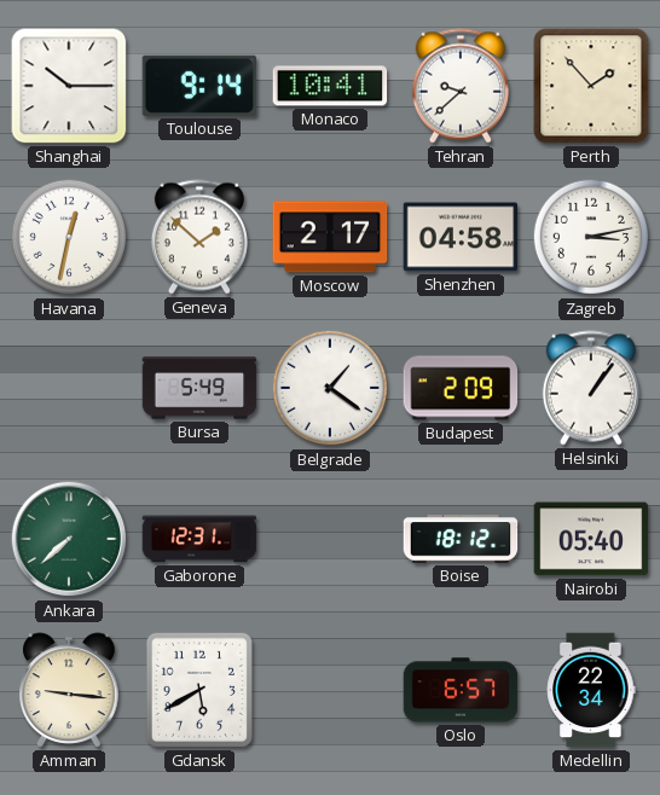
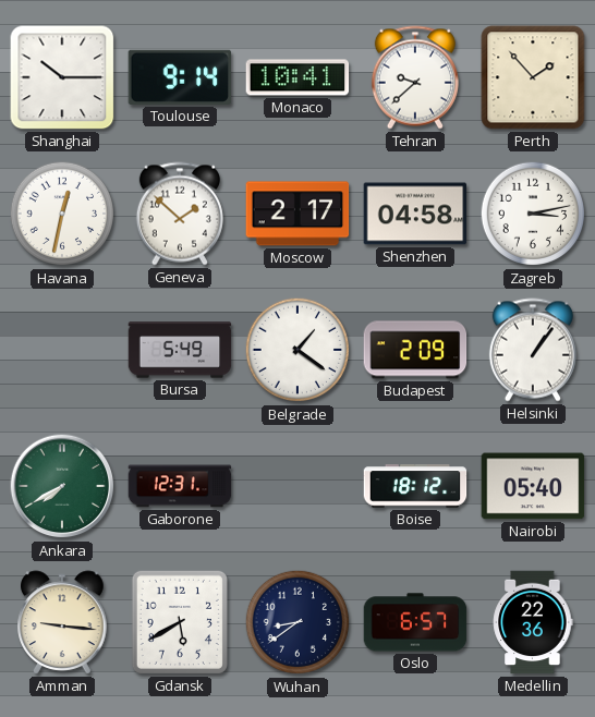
Ankara: 7:38 -> 7:40
Wuhan: none -> 8:39
Medellin: 22:34 -> 22:36
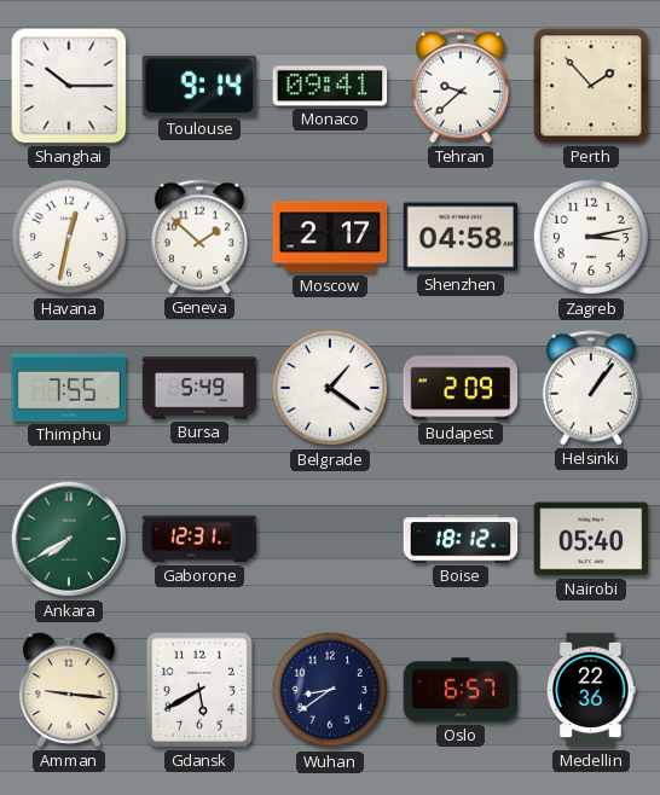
Monaco: 10:41 -> 09:41
Thimphu: none -> 7:55
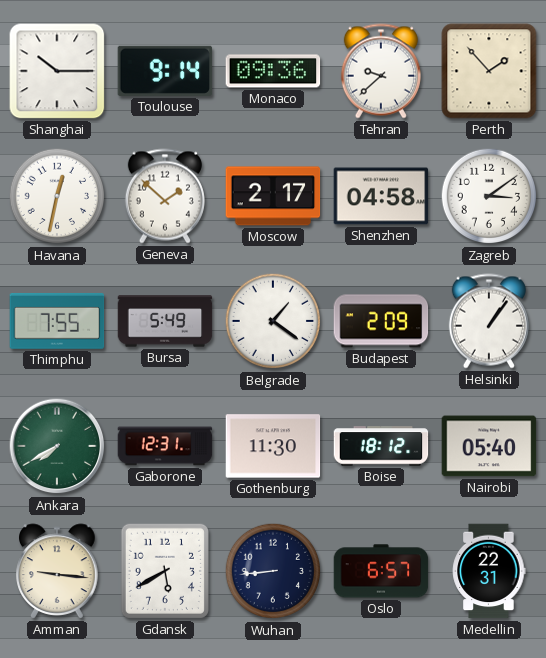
Monaco: 09:41 -> 09:36
Zagreb: 3:13 -> 3:09
Gothenburg: none -> 11:30
Wuhan: 8:39 -> 8:44
Medellin: 22:36 -> 22:31
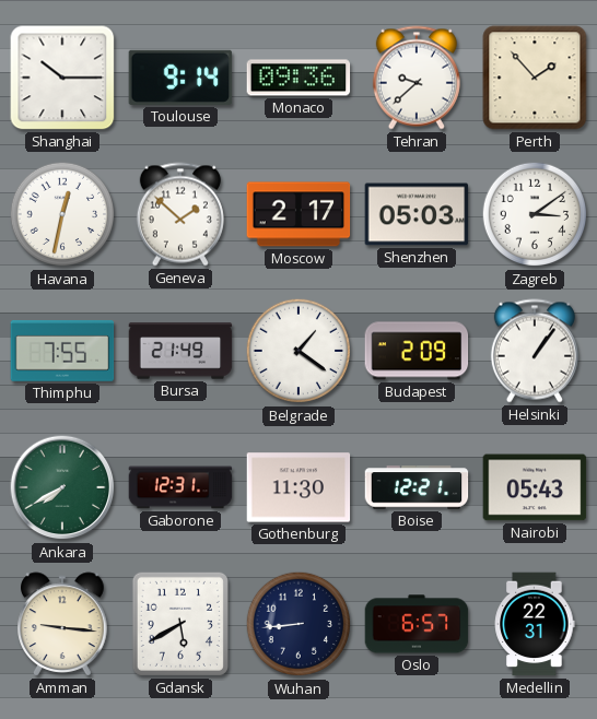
Shenzhen: 04:58 -> 05:03
Bursa: 5:49 -> 21:49
Boise: 18:12 -> 12:21
Nairobi: 05:40 -> 05:43
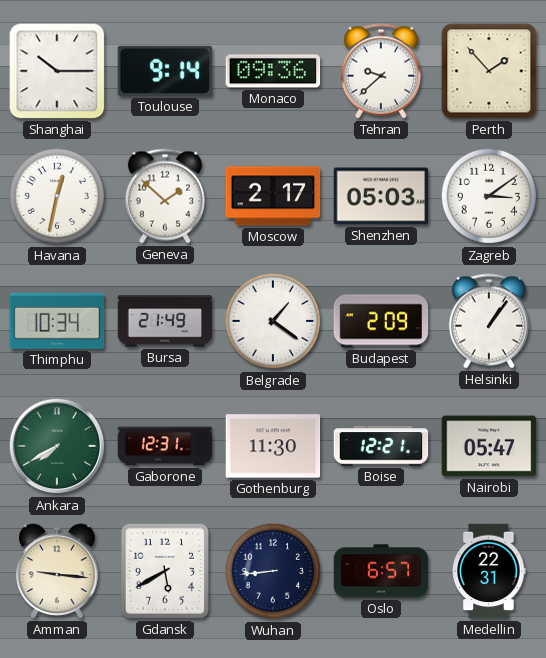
Thimphu: 7:55 -> 10:34
Nairobi: 05:43 -> 05:47
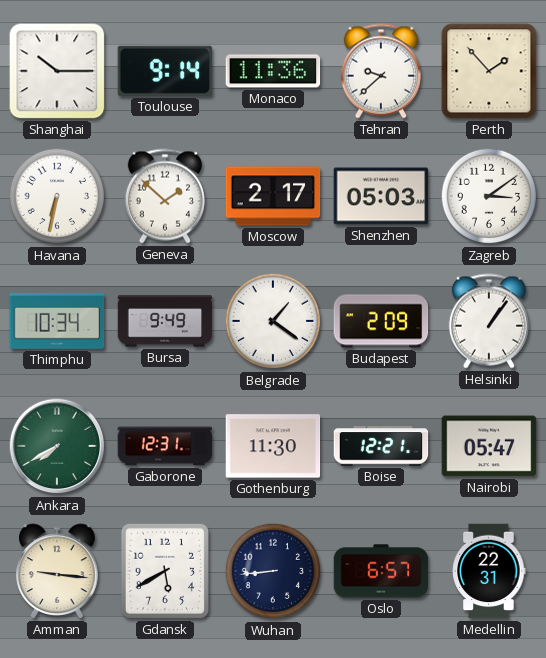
Monaco: 09:36 -> 11:36
Havana: 12:32 -> 6:32
Bursa: 21:49 -> 9:49
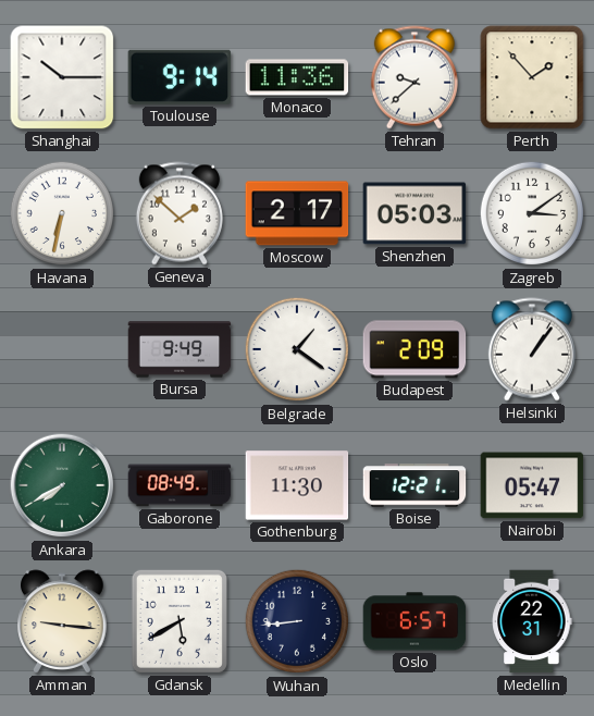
Thimphu: 10:34 -> none
Gaborone: 12:31 -> 08:49
